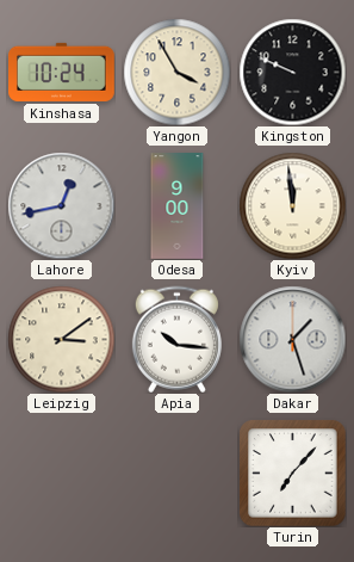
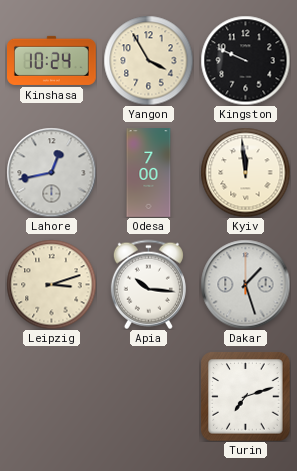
Odesa: 9:00 -> 7:00
Leipzig: 3:09 -> 3:12
Turin: 7:07 -> 7:12
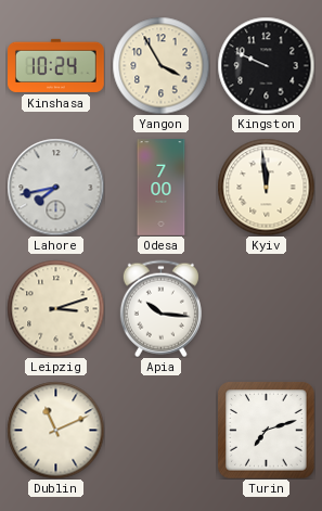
Lahore: 12:43 -> 7:43
Dakar: 1:27 -> none
Dublin: none -> 11:11
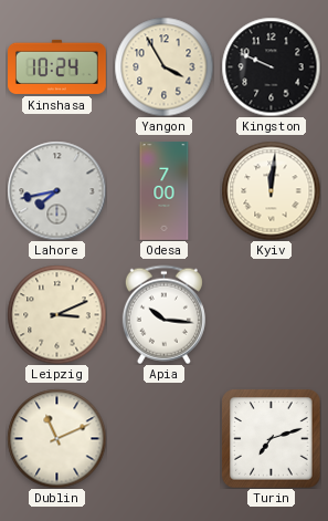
Kyiv: 11:59 -> 12:01
Leipzig: 3:12 -> 3:11
